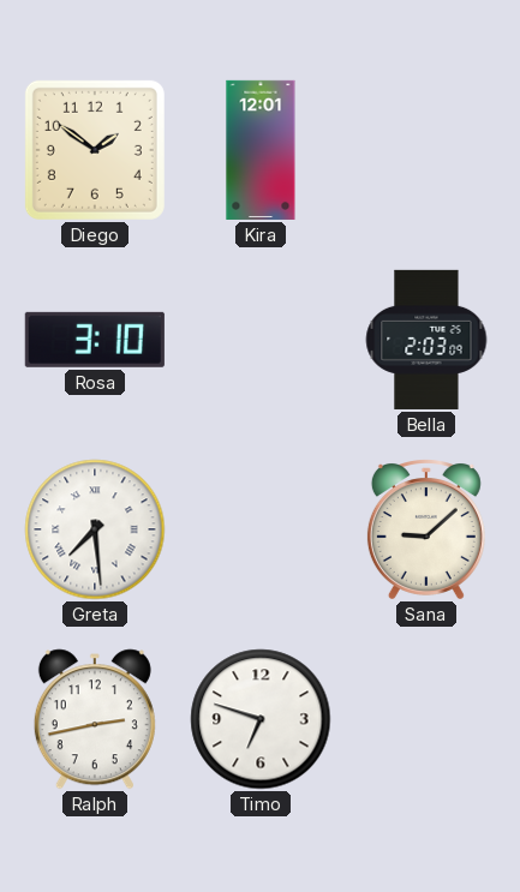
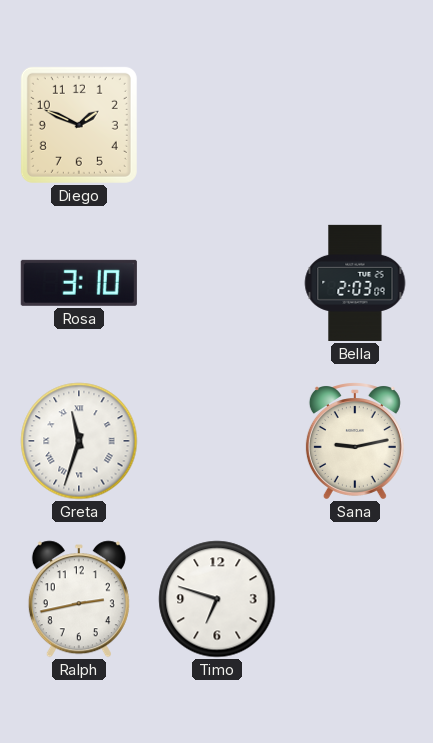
Diego: 1:51 -> 1:49
Kira: 12:01 -> none
Greta: 7:29 -> 11:33
Sana: 9:08 -> 9:13
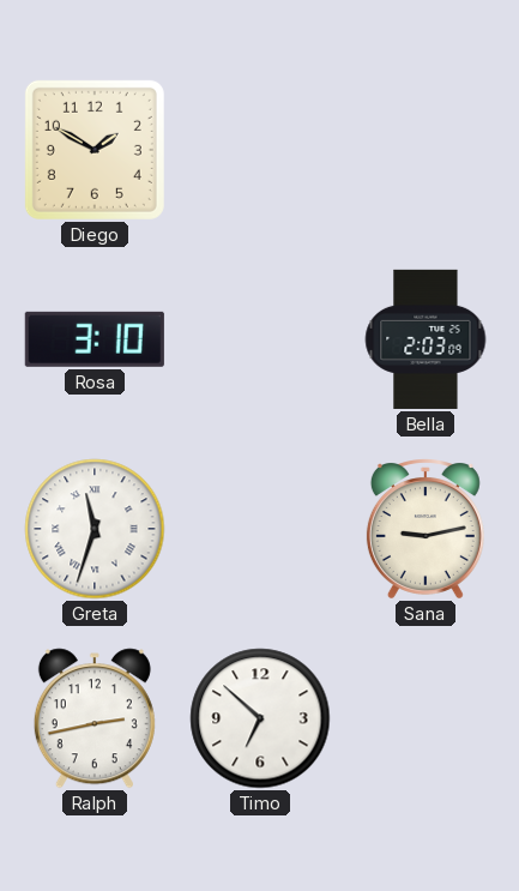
Diego: 1:49 -> 1:50
Timo: 6:48 -> 6:52
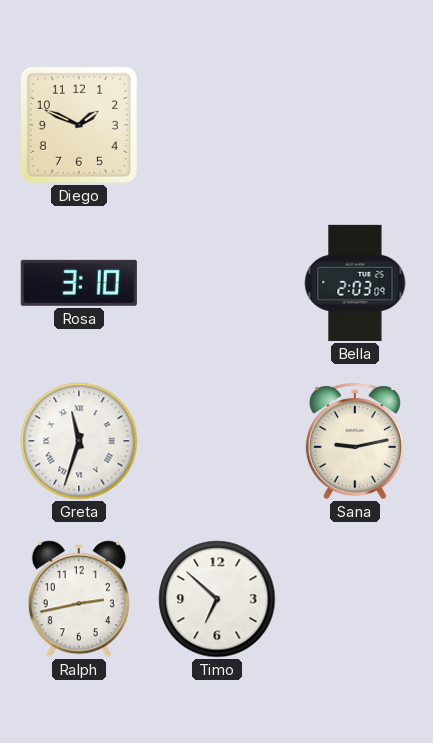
Diego: 1:50 -> 1:49
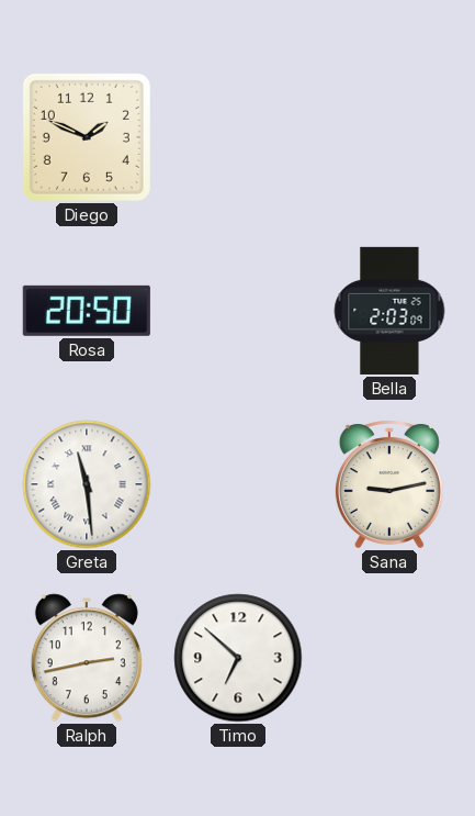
Rosa: 3:10 -> 20:50
Greta: 11:33 -> 11:29
